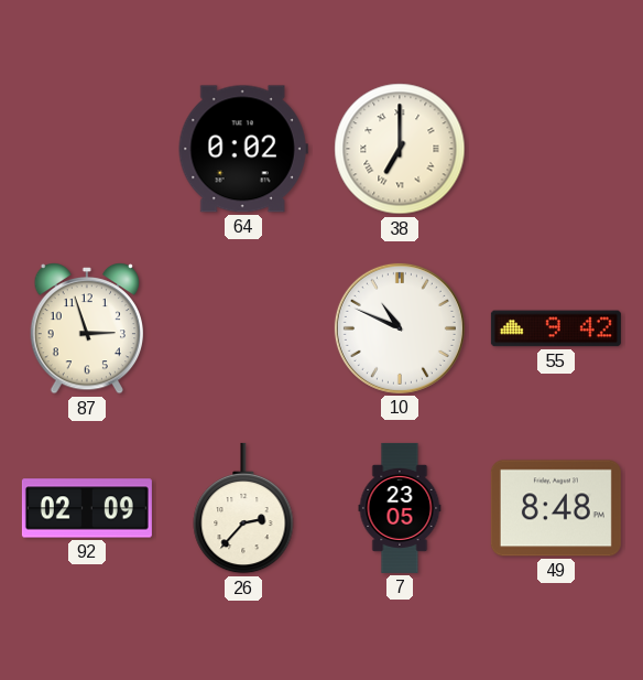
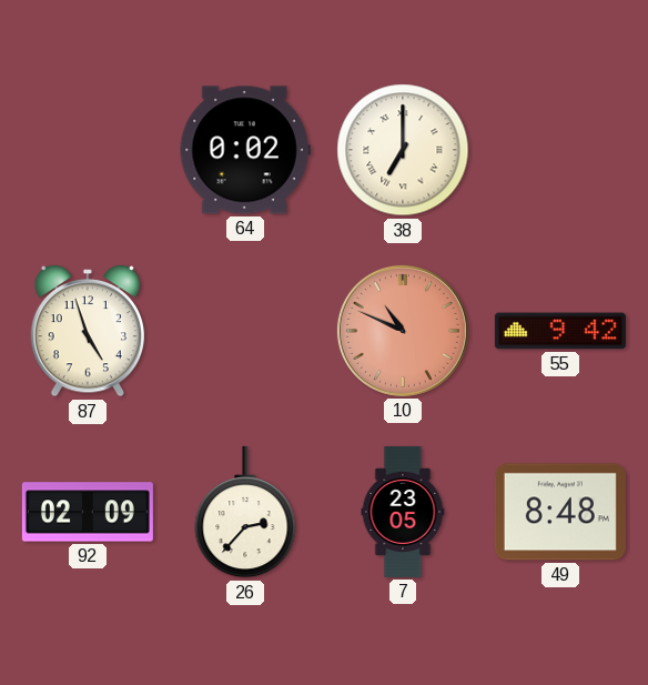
87: 2:57 -> 4:57
10 dial: white -> salmon
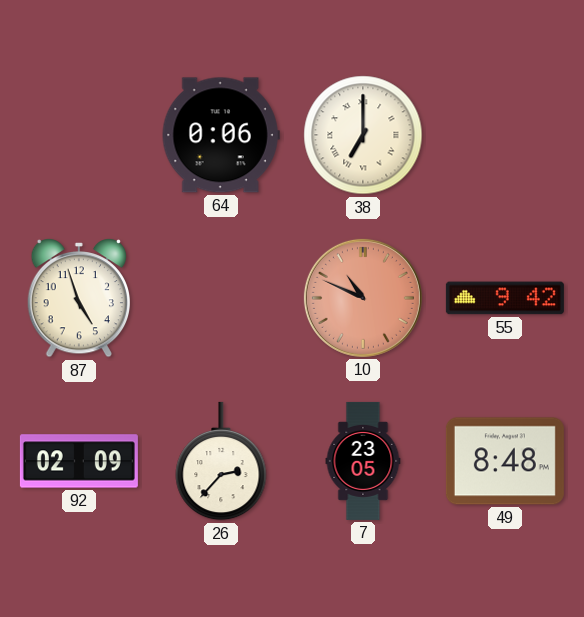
64: 0:02 -> 0:06
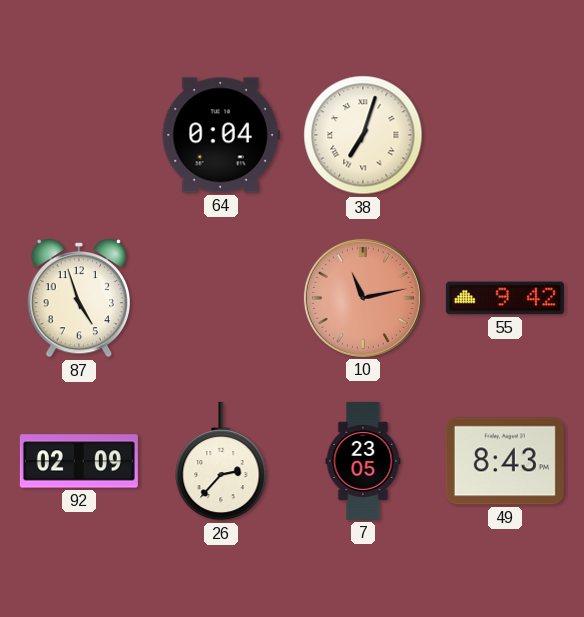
64: 0:06 -> 0:04
38: 7:00 -> 7:03
10: 10:49 -> 11:13
49: 8:48 -> 8:43
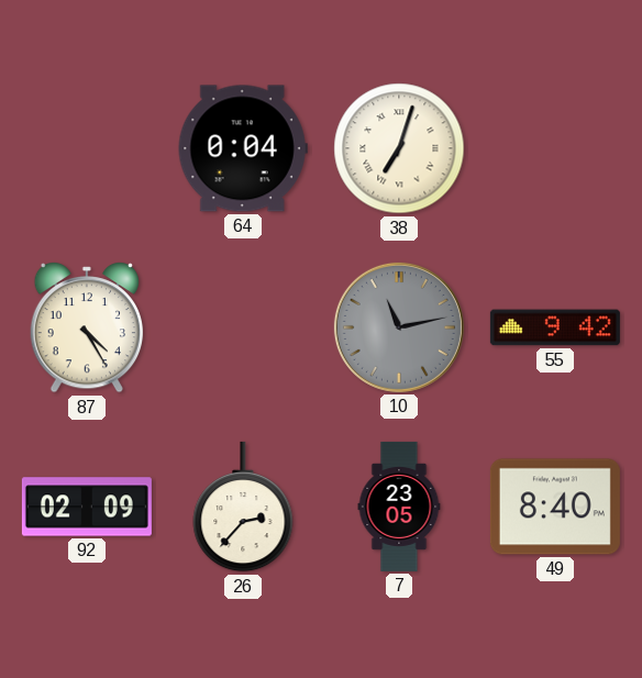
87: 4:57 -> 4:25
10 dial: salmon -> grey
49: 8:43 -> 8:40
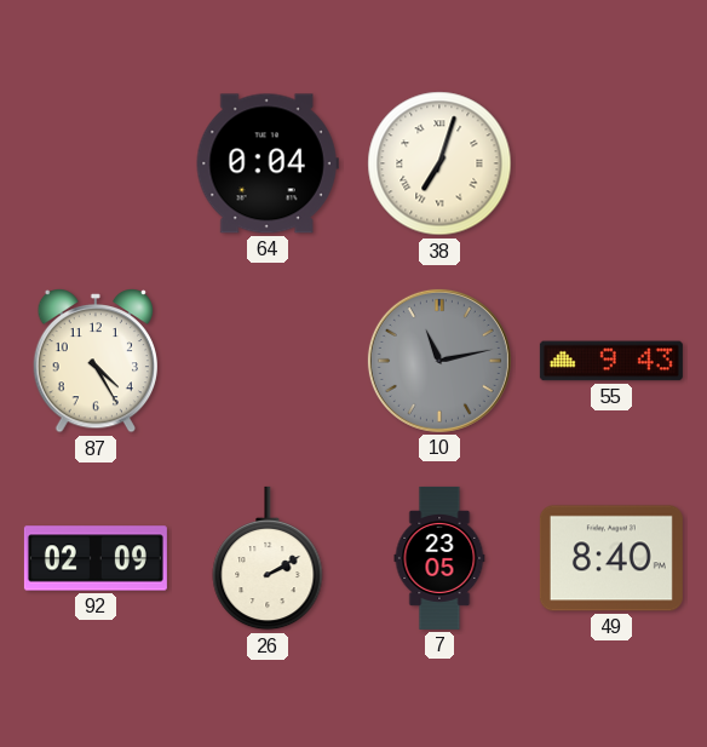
55: 9:42 -> 9:43
26: 2:37 -> 2:10
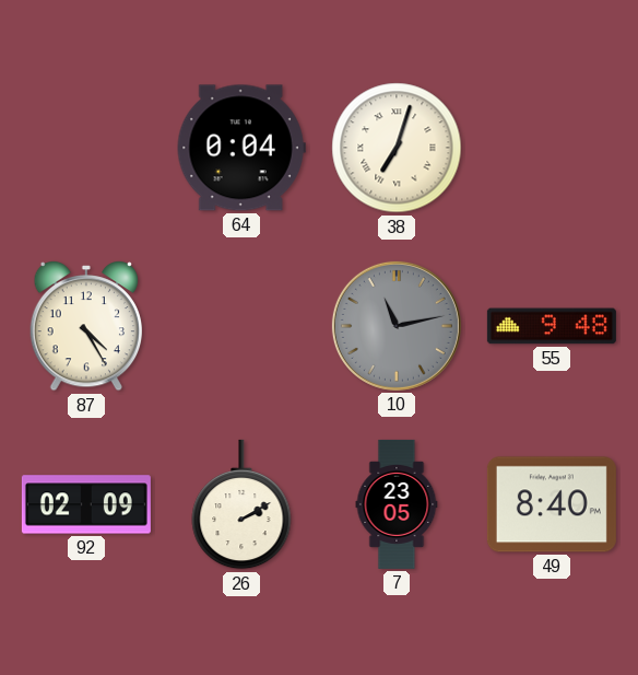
55: 9:43 -> 9:48
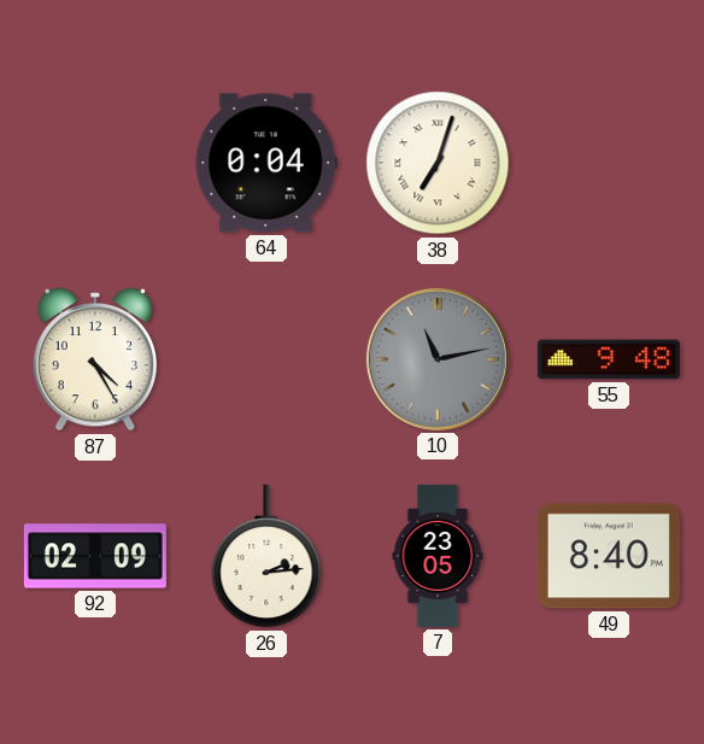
26: 2:10 -> 2:14
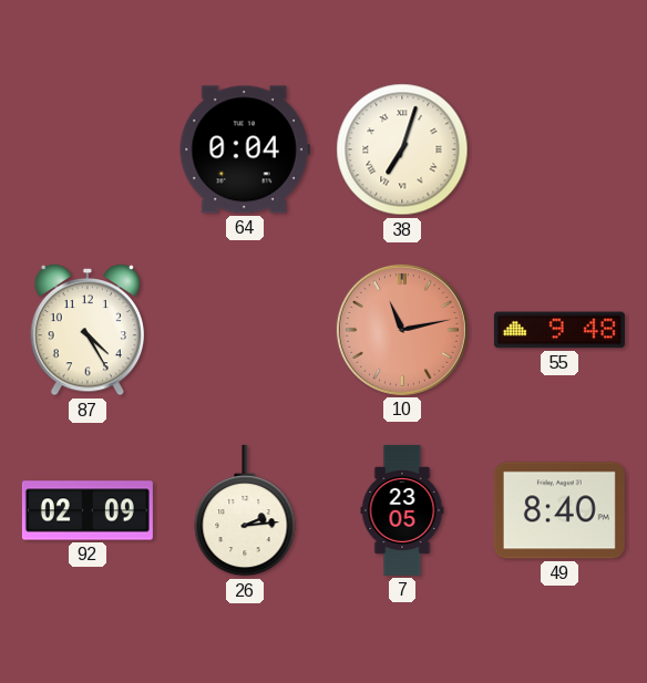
10 dial: grey -> salmon
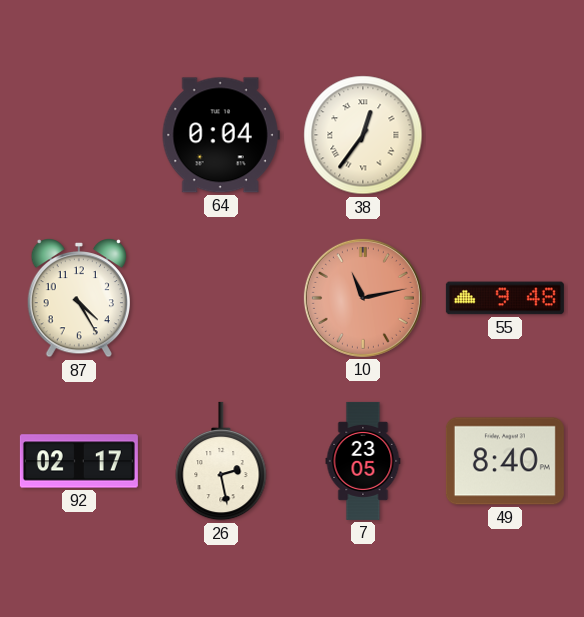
38: 7:03 -> 12:36
92: 02:09 -> 02:17
26: 2:14 -> 2:28
